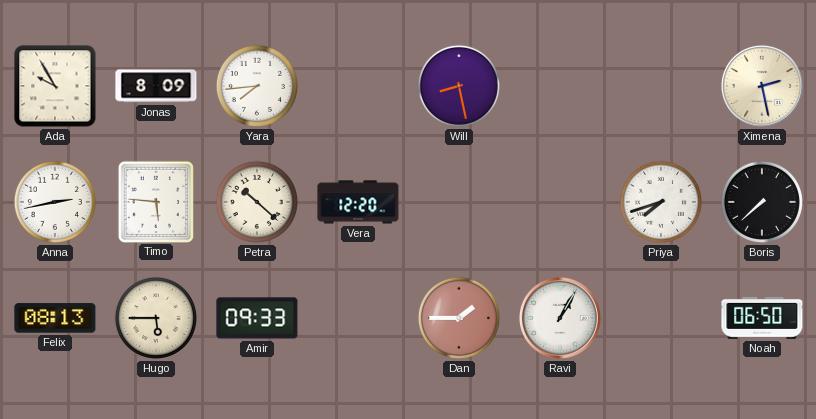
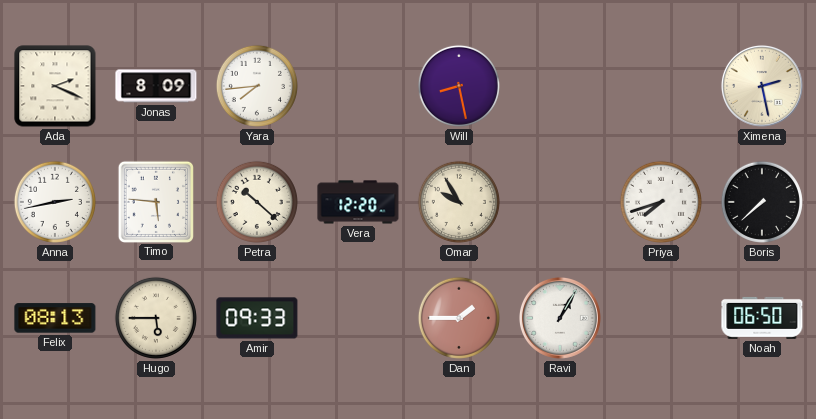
Ada: 9:55 -> 2:19
Omar: none -> 9:55
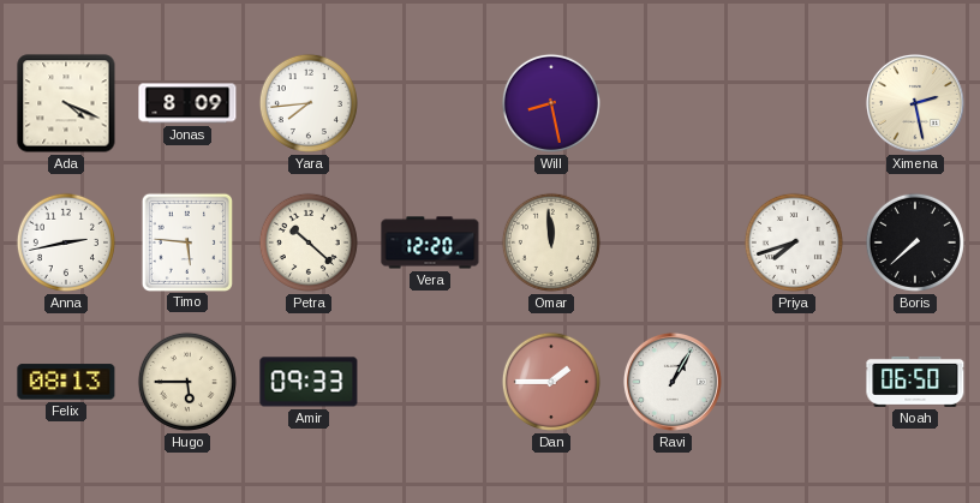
Ada: 2:19 -> 4:19
Omar: 9:55 -> 11:59
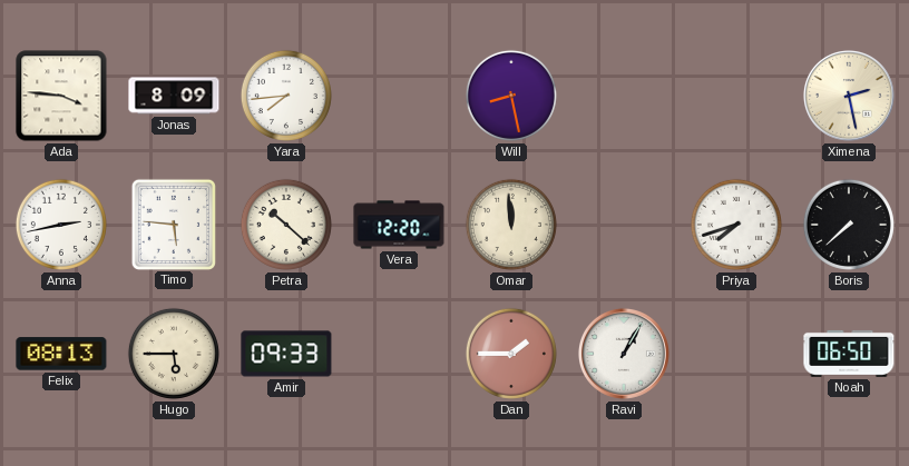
Ada: 4:19 -> 3:46
